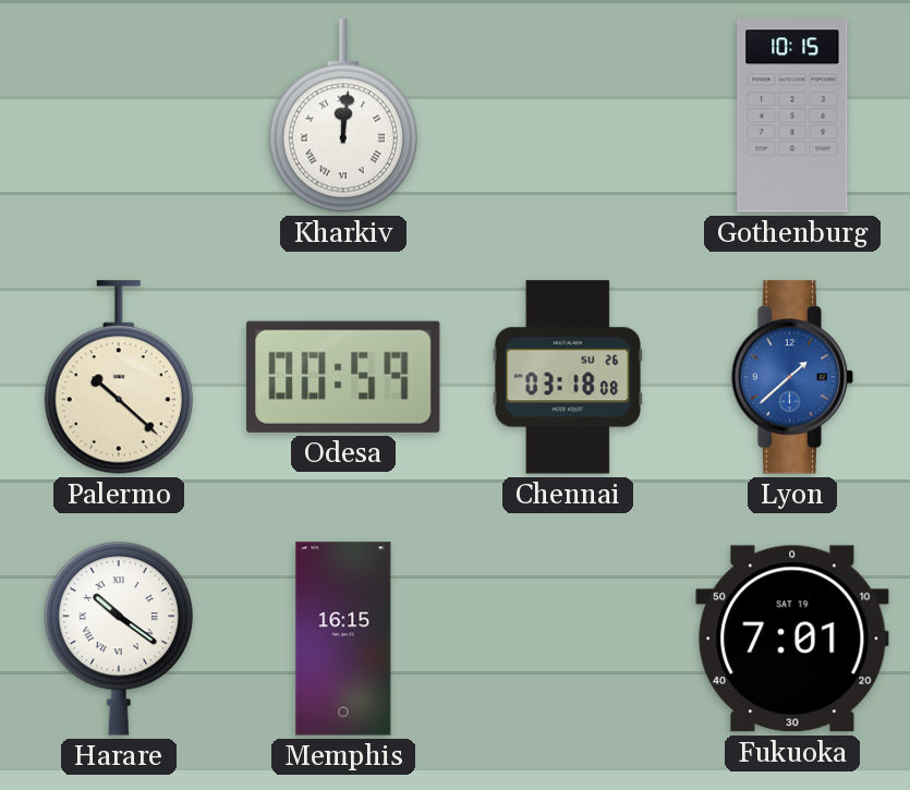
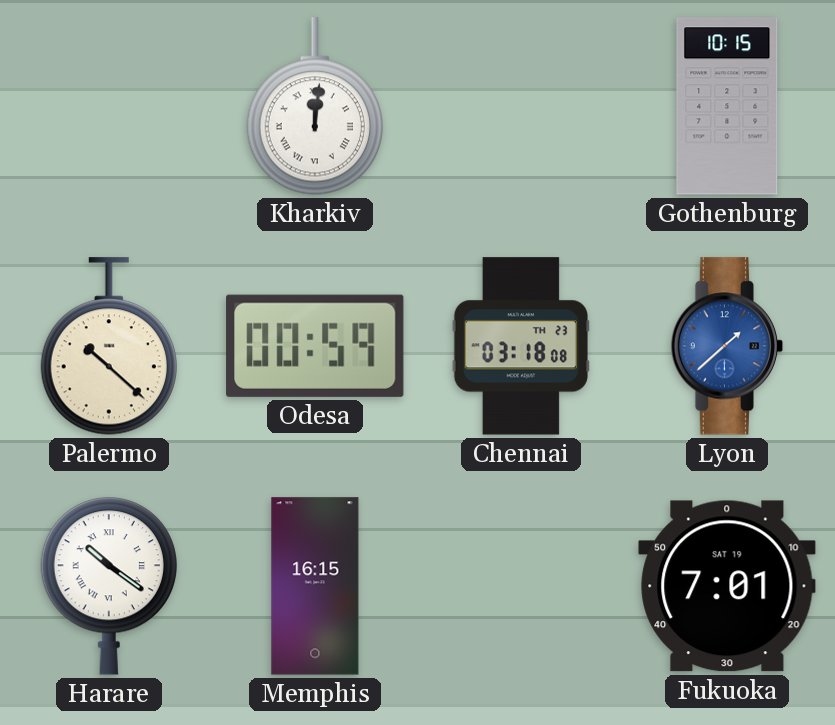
Chennai date: SU 26 -> TH 23
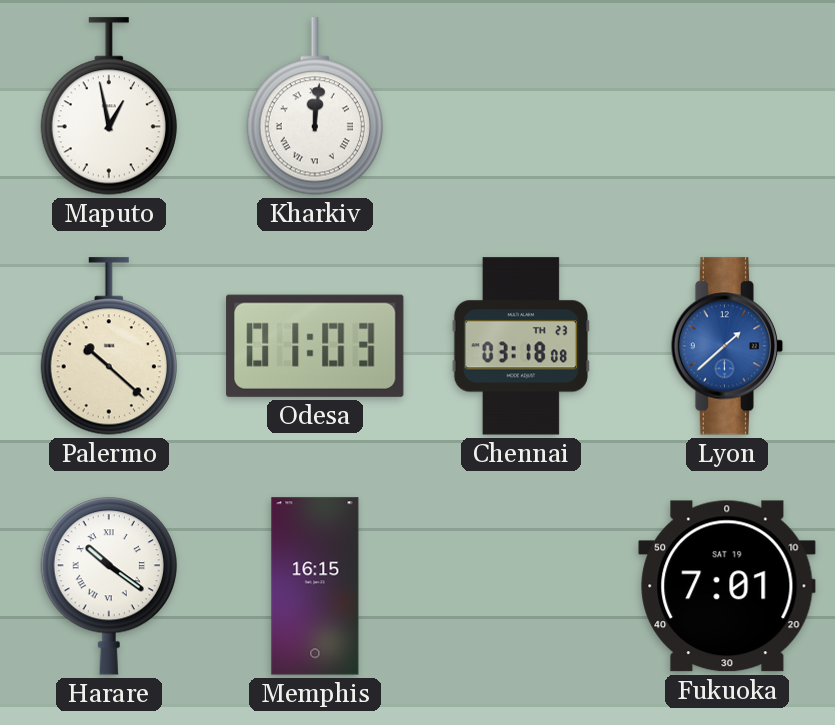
Maputo: none -> 12:58
Gothenburg: 10:15 -> none
Odesa: 00:59 -> 01:03
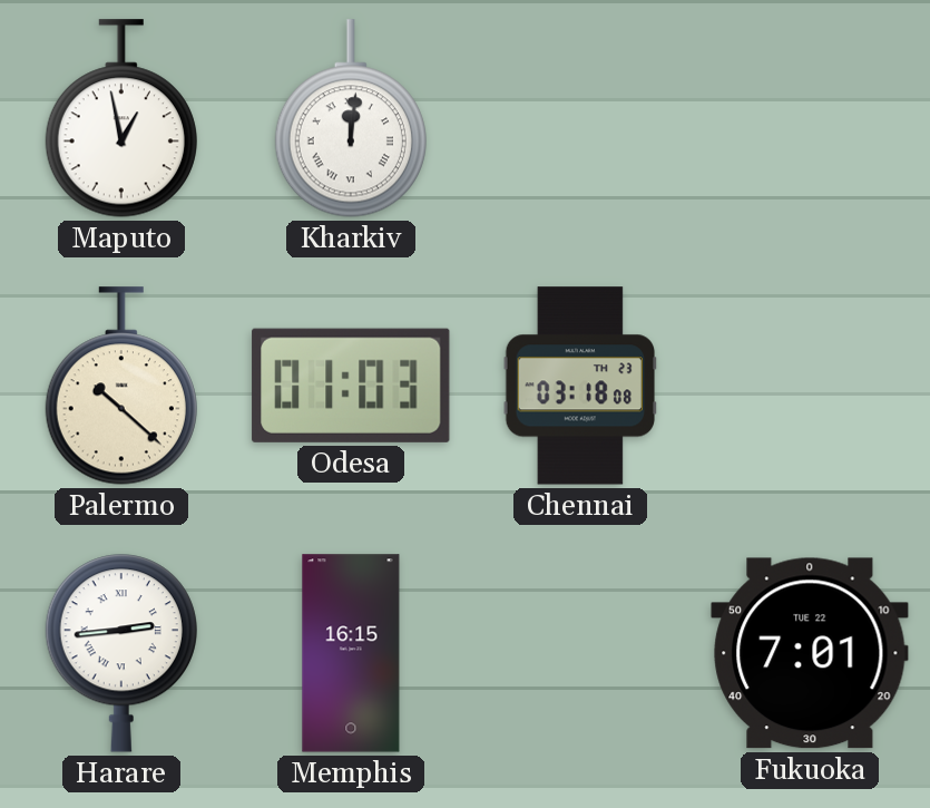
Lyon: 1:38 -> none
Harare: 10:21 -> 2:44
Fukuoka date: SAT 19 -> TUE 22
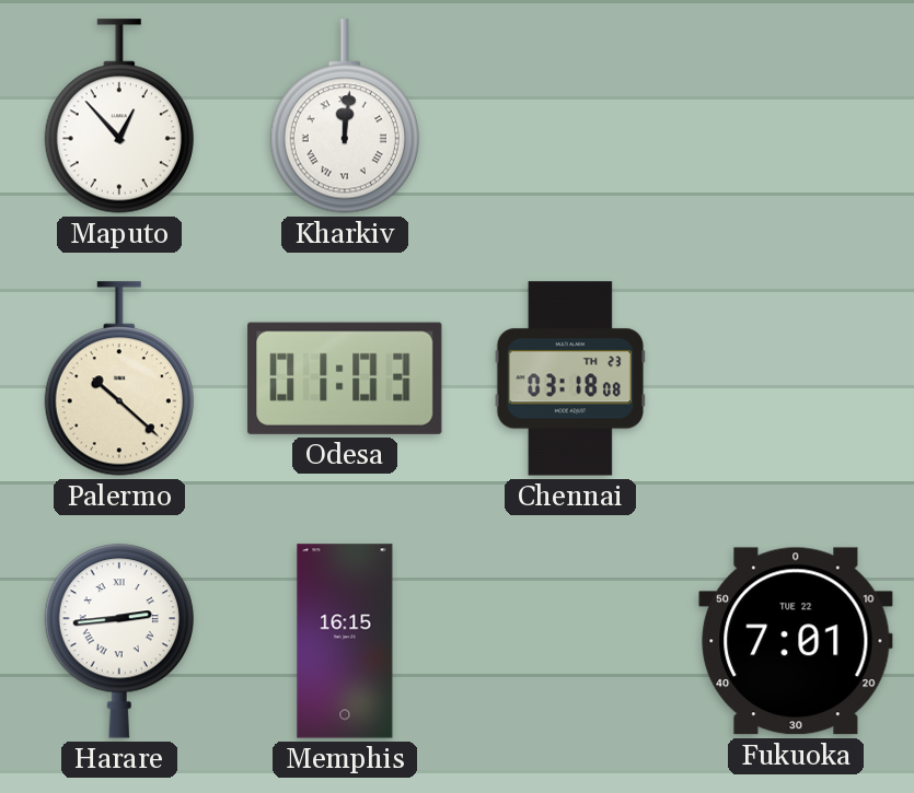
Maputo: 12:58 -> 12:53
